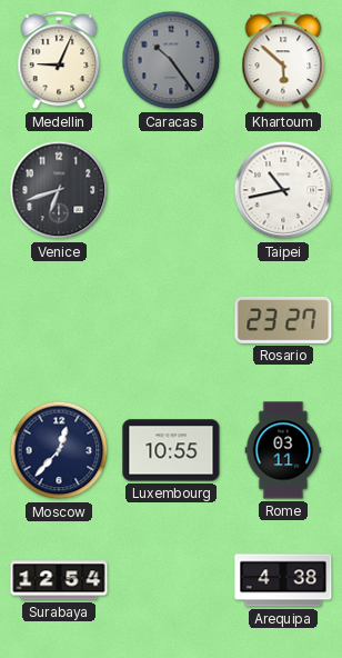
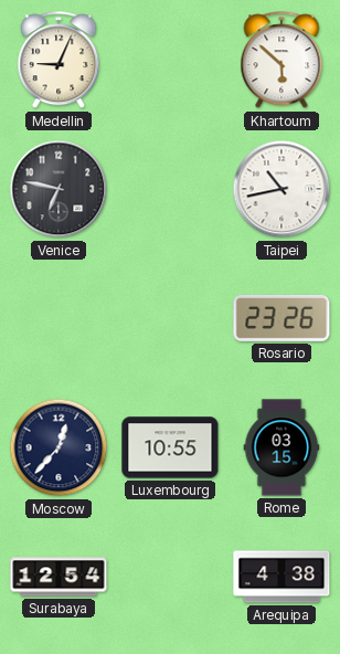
Caracas: 10:24 -> none
Venice: 6:42 -> 6:47
Rosario: 23:27 -> 23:26
Rome: 03:11 -> 03:15
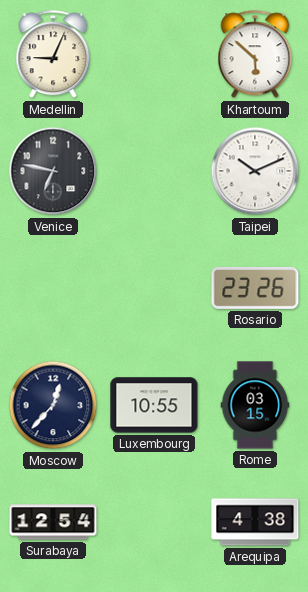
Taipei: 10:43 -> 10:11
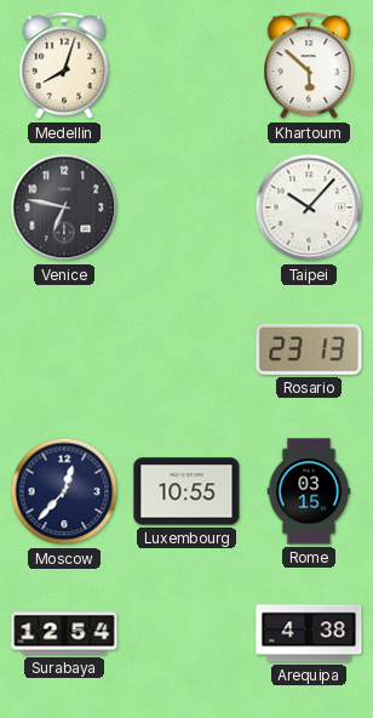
Medellin: 9:04 -> 8:03
Taipei: 10:11 -> 10:07
Rosario: 23:26 -> 23:13
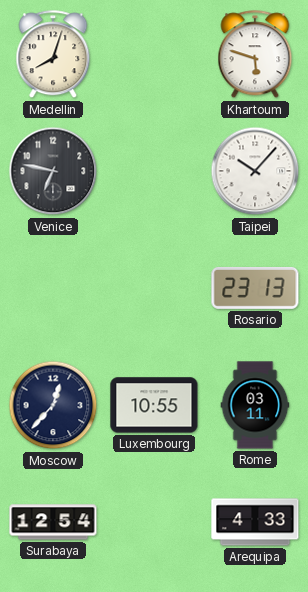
Khartoum: 5:52 -> 5:48
Rome: 03:15 -> 03:11
Arequipa: 4:38 -> 4:33
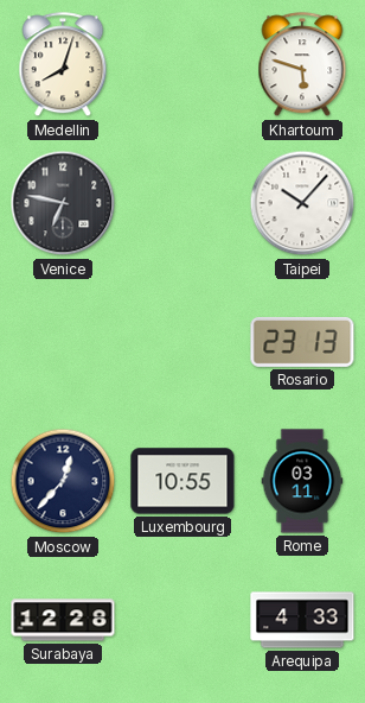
Surabaya: 12:54 -> 12:28
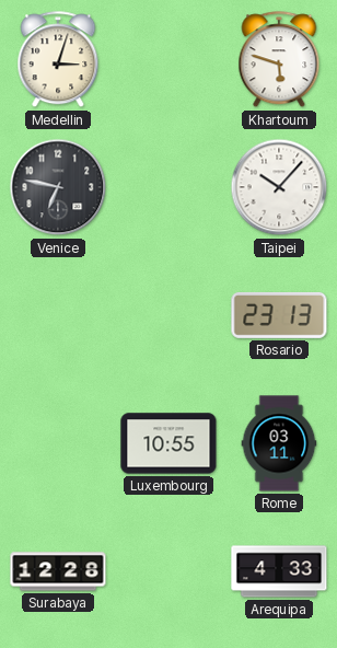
Medellin: 8:03 -> 3:03
Moscow: 12:37 -> none
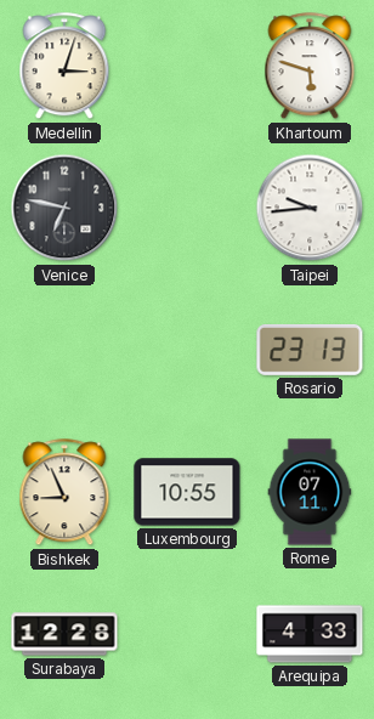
Taipei: 10:07 -> 9:44
Bishkek: none -> 8:56
Rome: 03:11 -> 07:11
